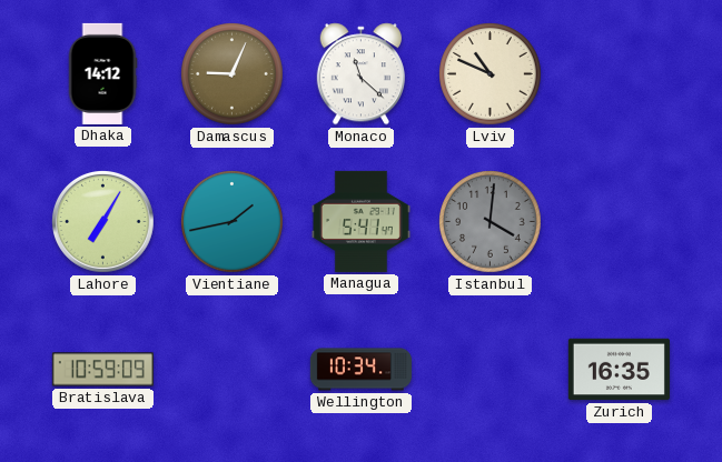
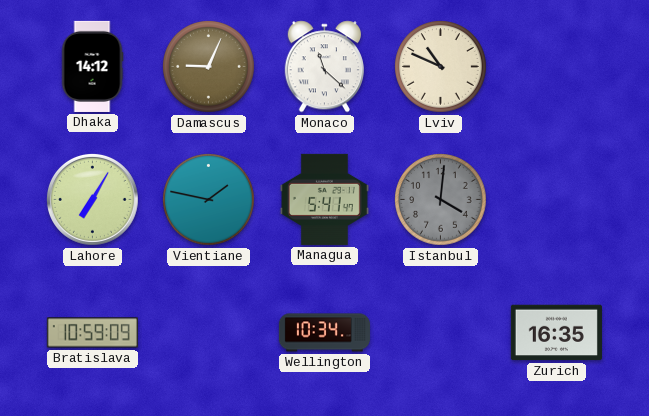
Vientiane: 1:43 -> 1:47
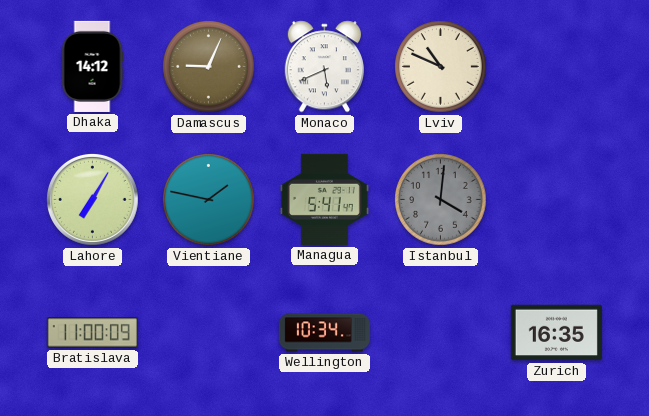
Monaco: 11:22 -> 5:41
Bratislava: 10:59 -> 11:00
